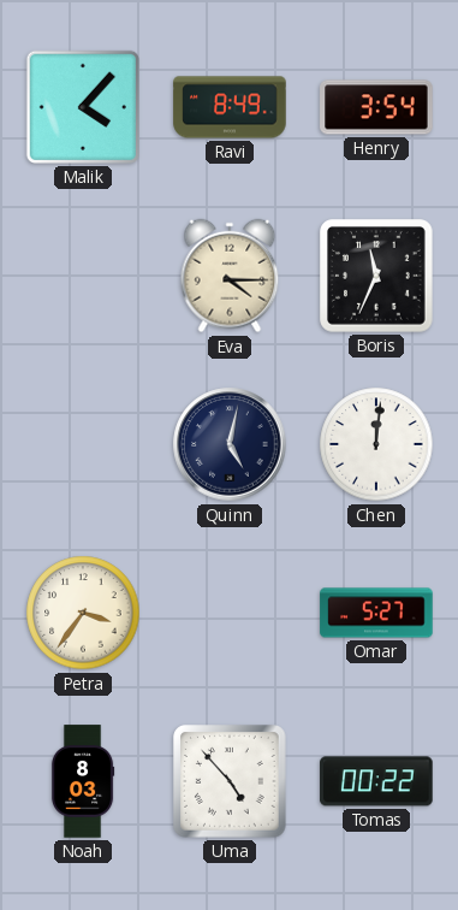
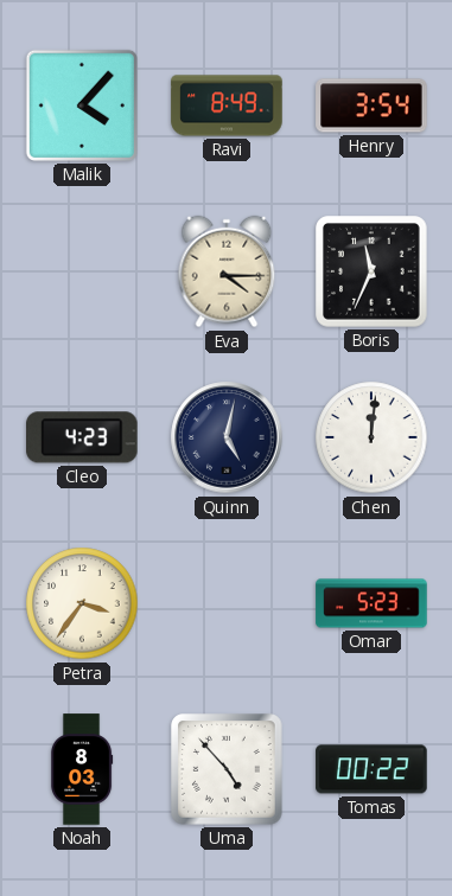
Cleo: none -> 4:23
Omar: 5:27 -> 5:23
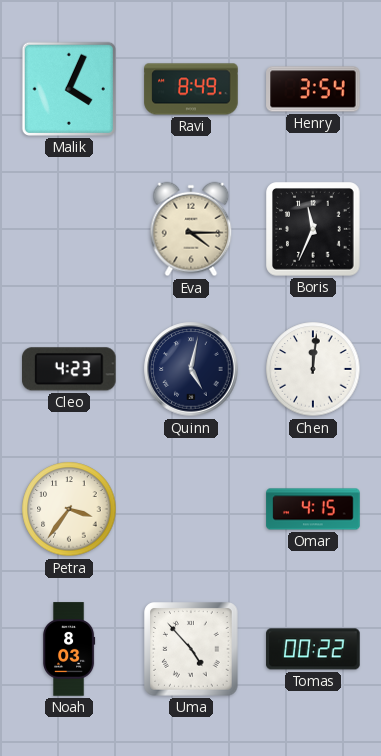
Malik: 4:07 -> 4:04
Omar: 5:23 -> 4:15
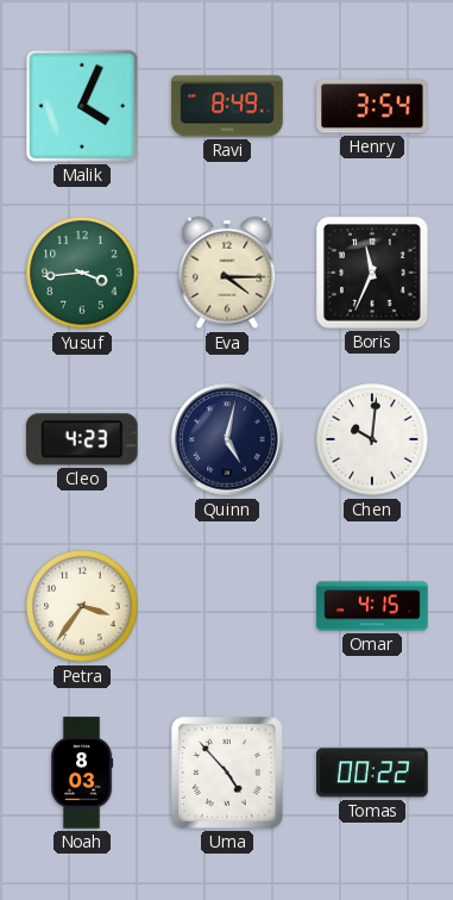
Yusuf: none -> 3:44
Chen: 12:01 -> 10:01
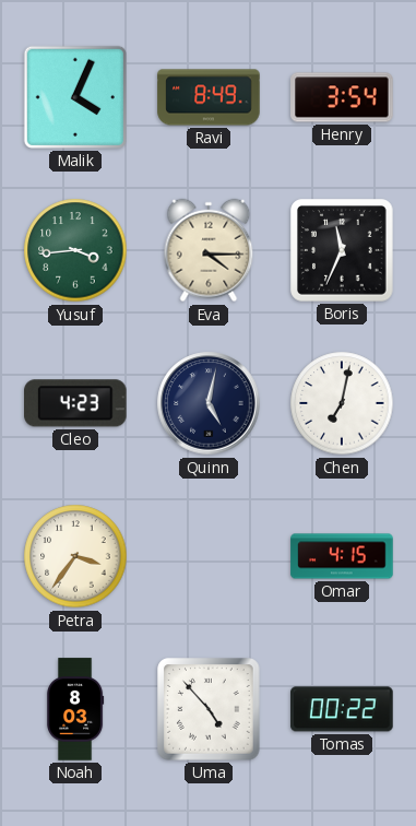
Chen: 10:01 -> 7:02
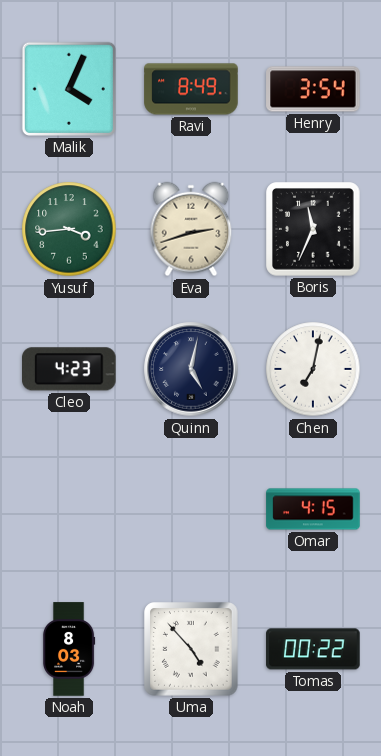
Eva: 4:15 -> 2:42
Petra: 3:36 -> none
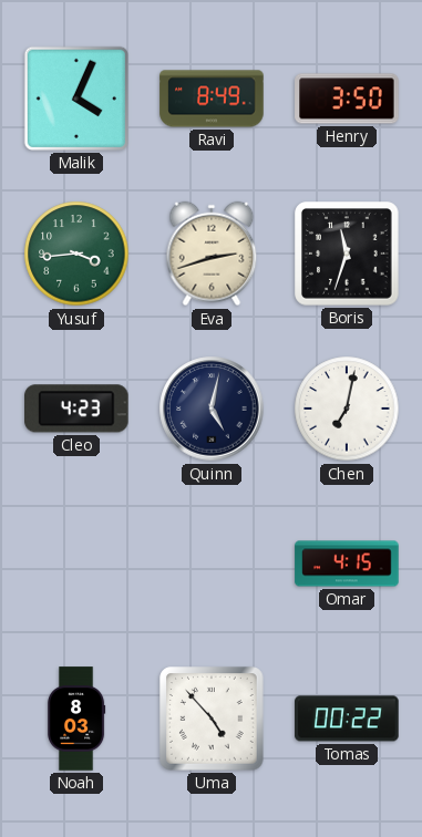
Henry: 3:54 -> 3:50
Boris: 11:34 -> 11:33
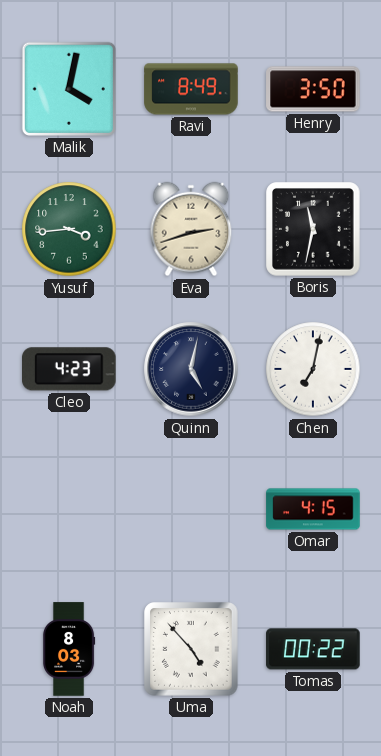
Malik: 4:04 -> 4:02
Boris: 11:33 -> 11:32
